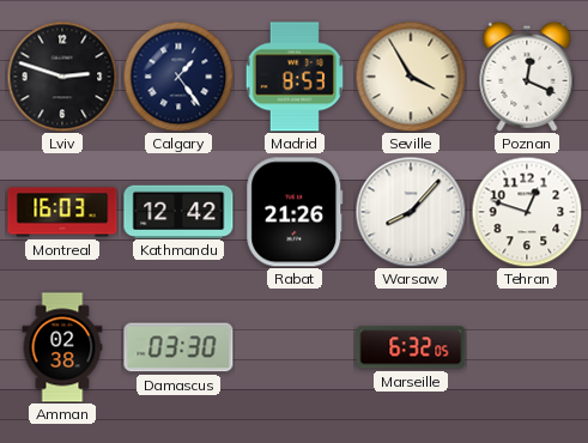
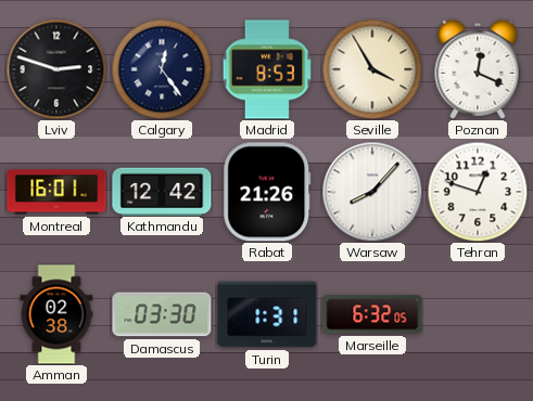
Calgary: 1:24 -> 12:24
Montreal: 16:03 -> 16:01
Turin: none -> 1:31
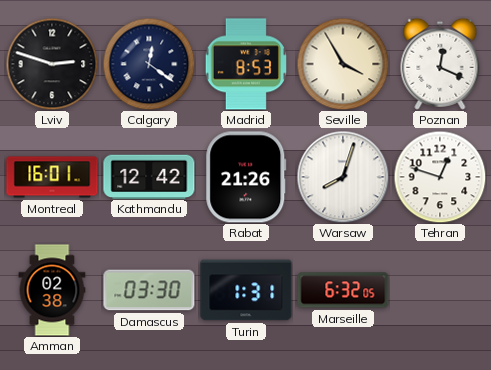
Calgary: 12:24 -> 12:21
Warsaw: 8:07 -> 8:03
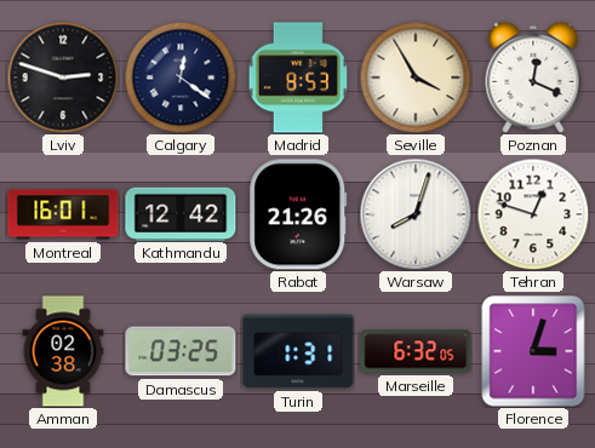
Damascus: 03:30 -> 03:25
Florence: none -> 3:03
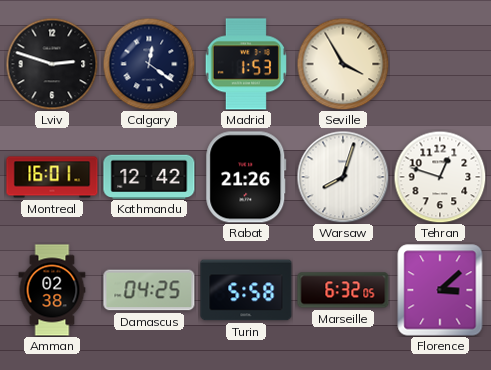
Madrid: 8:53 -> 1:53
Poznan: 12:19 -> none
Damascus: 03:25 -> 04:25
Turin: 1:31 -> 5:58
Florence: 3:03 -> 3:08
